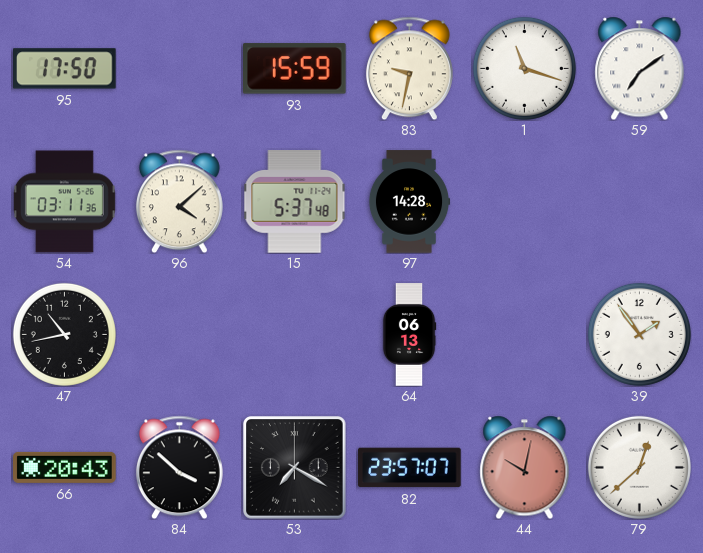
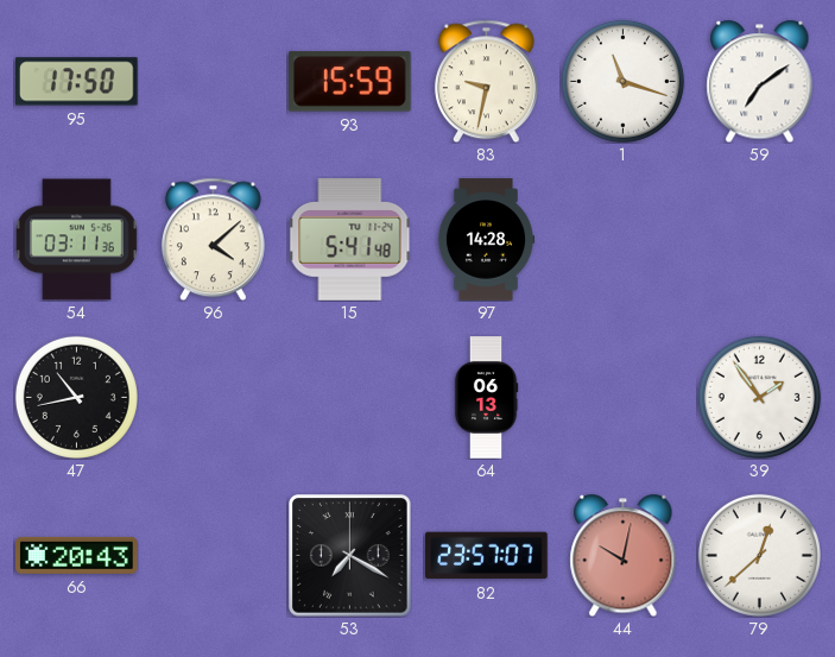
15: 5:37 -> 5:41
84: 3:52 -> none
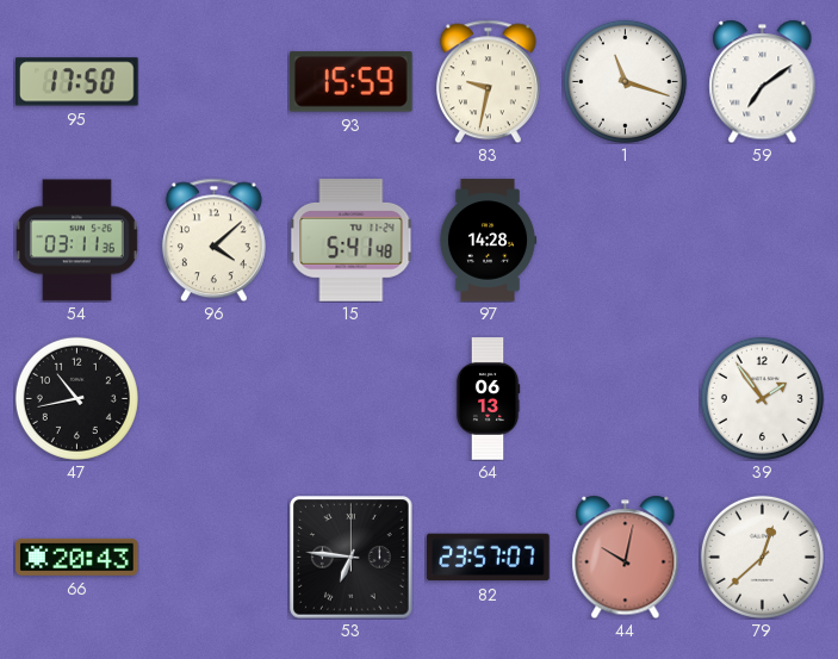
53: 7:20 -> 6:46
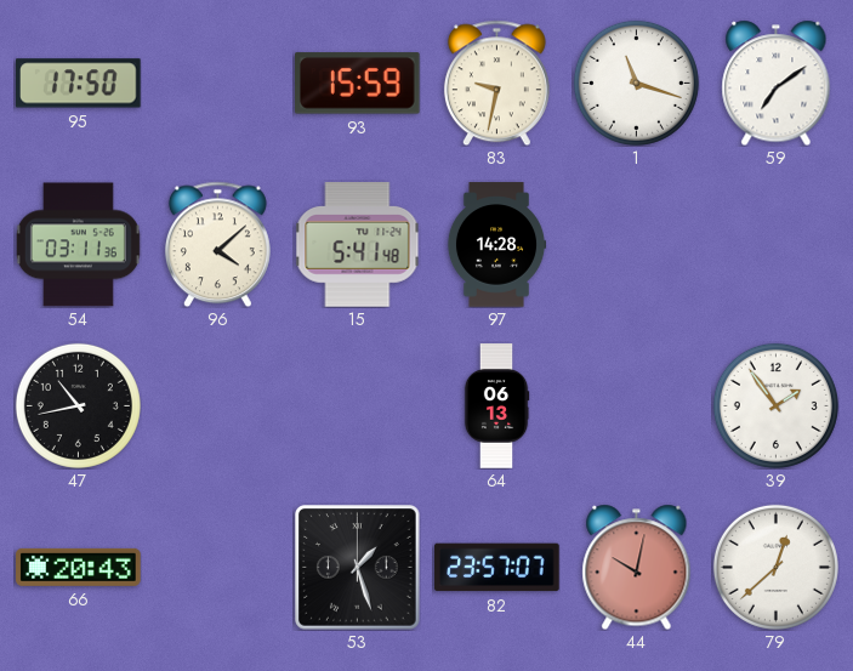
53: 6:46 -> 1:27
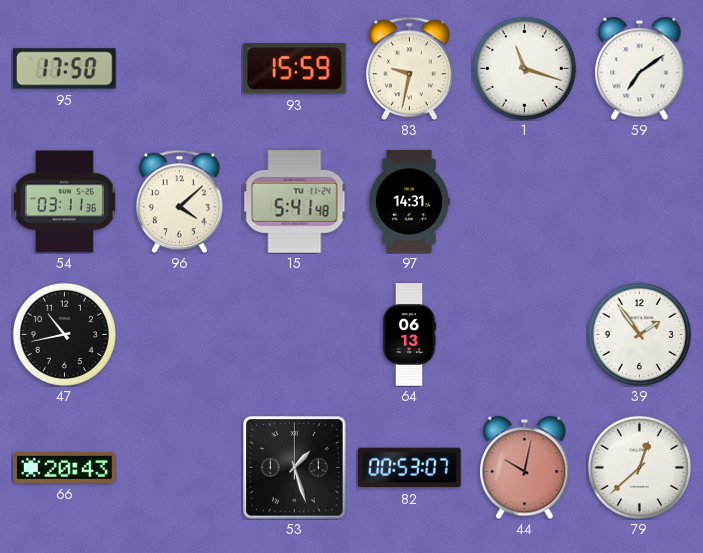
97: 14:28 -> 14:31
82: 23:57 -> 00:53
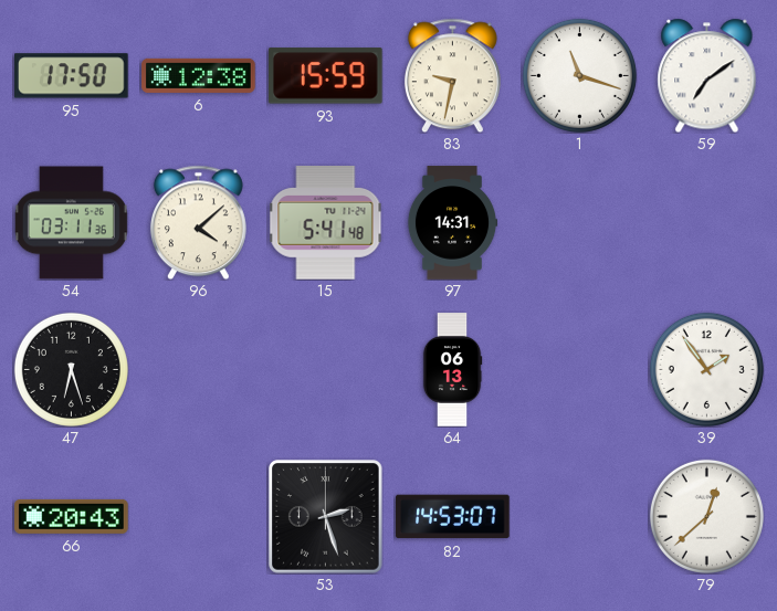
6: none -> 12:38
47: 10:43 -> 6:27
53: 1:27 -> 2:27
82: 00:53 -> 14:53
44: 10:02 -> none
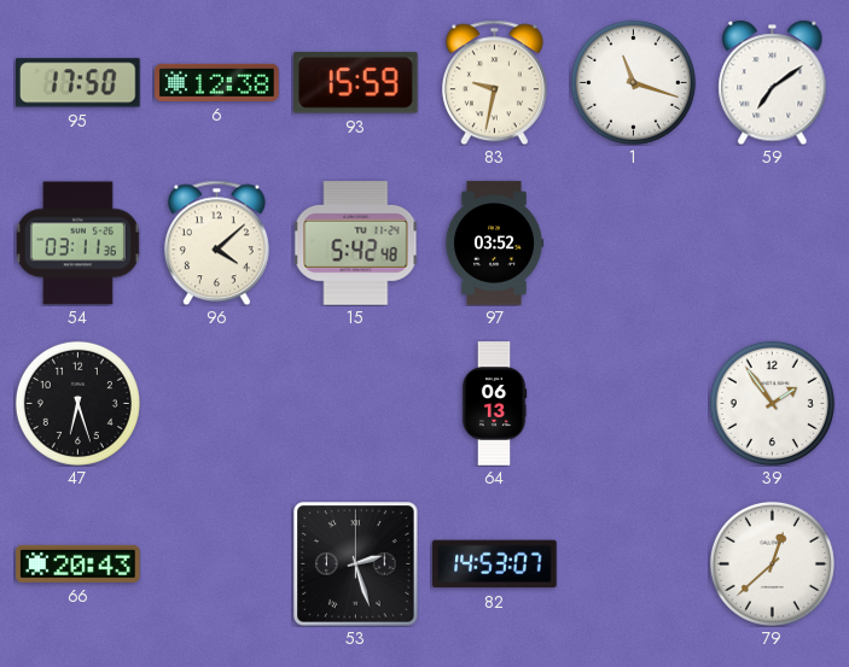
15: 5:41 -> 5:42
97: 14:31 -> 03:52
